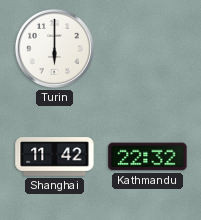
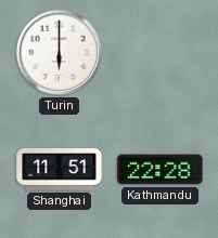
Shanghai: 11:42 -> 11:51
Kathmandu: 22:32 -> 22:28
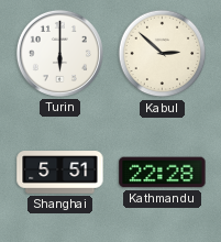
Kabul: none -> 2:52
Shanghai: 11:51 -> 5:51
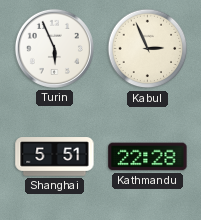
Turin: 6:00 -> 5:56
Kabul: 2:52 -> 2:56
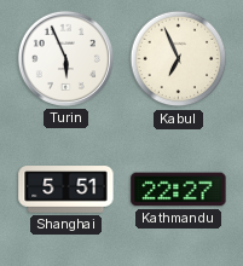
Kabul: 2:56 -> 6:56
Kathmandu: 22:28 -> 22:27
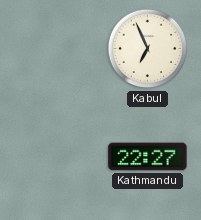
Turin: 5:56 -> none
Shanghai: 5:51 -> none
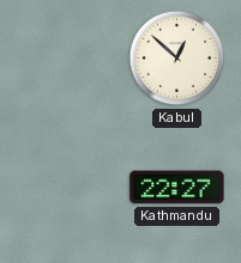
Kabul: 6:56 -> 12:52
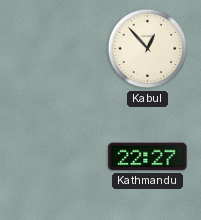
Kabul: 12:52 -> 12:53
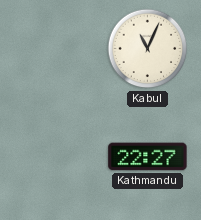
Kabul: 12:53 -> 11:04
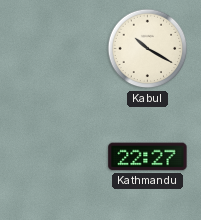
Kabul: 11:04 -> 10:20
